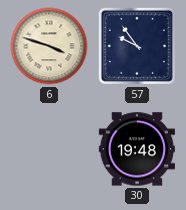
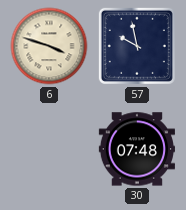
57: 9:54 -> 9:58
30: 19:48 -> 07:48
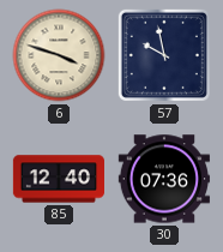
85: none -> 12:40
30: 07:48 -> 07:36
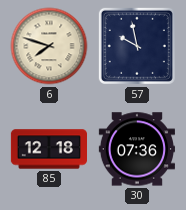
6: 3:48 -> 7:48
85: 12:40 -> 12:18
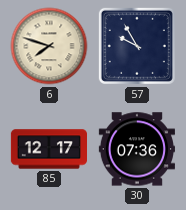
57: 9:58 -> 9:55
85: 12:18 -> 12:17
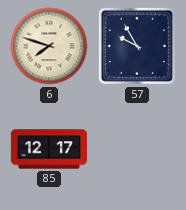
30: 07:36 -> none
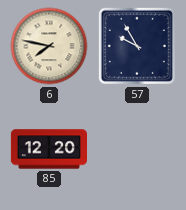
6: 7:48 -> 7:47
85: 12:17 -> 12:20
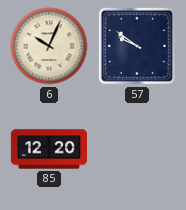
6: 7:47 -> 10:04
57: 9:55 -> 9:51
